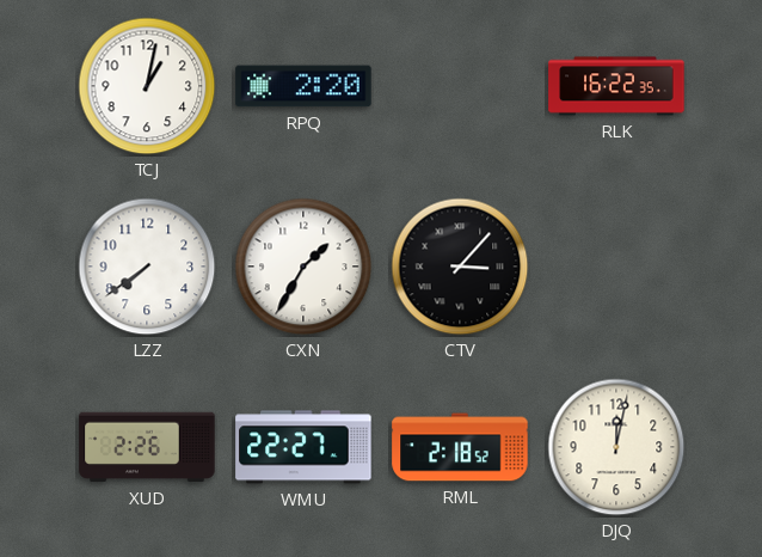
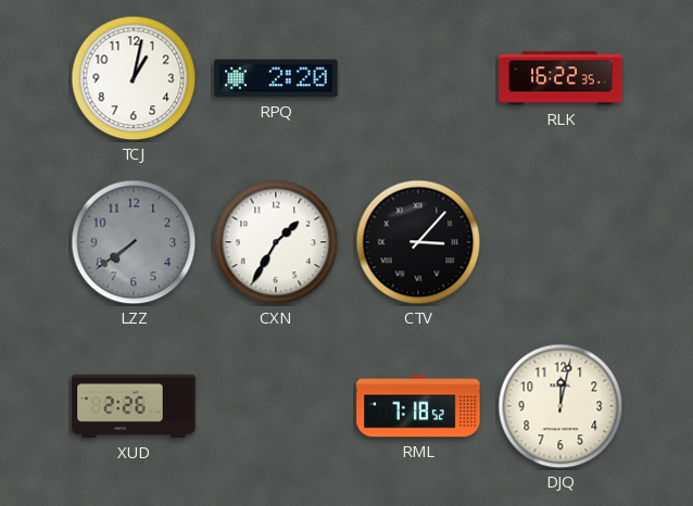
LZZ dial: white -> grey
WMU: 22:27 -> none
RML: 2:18 -> 7:18
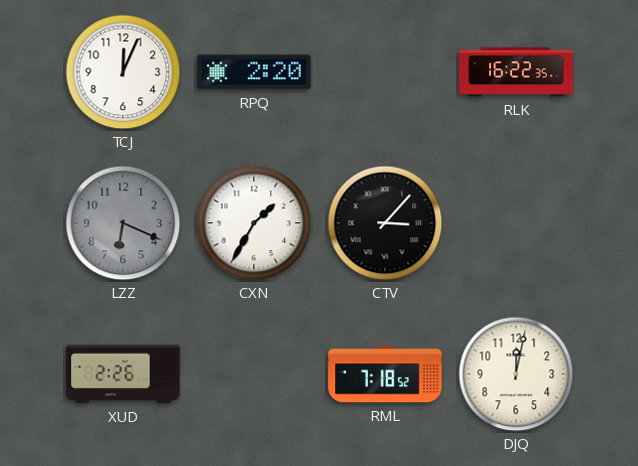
TCJ: 1:02 -> 12:04
LZZ: 7:39 -> 6:19
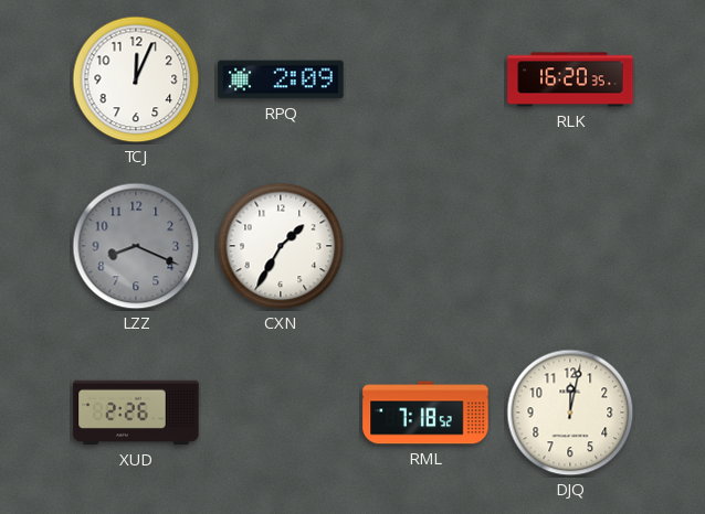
RPQ: 2:20 -> 2:09
RLK: 16:22 -> 16:20
LZZ: 6:19 -> 8:19
CTV: 3:07 -> none
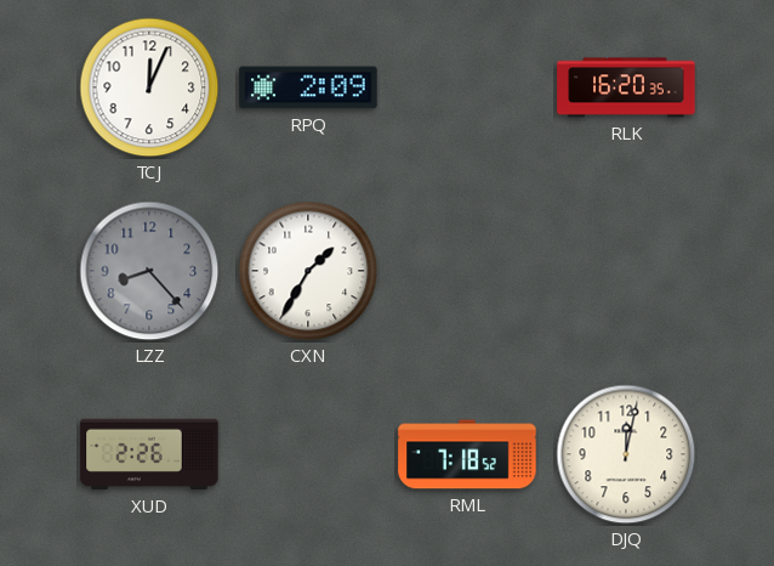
LZZ: 8:19 -> 8:23
